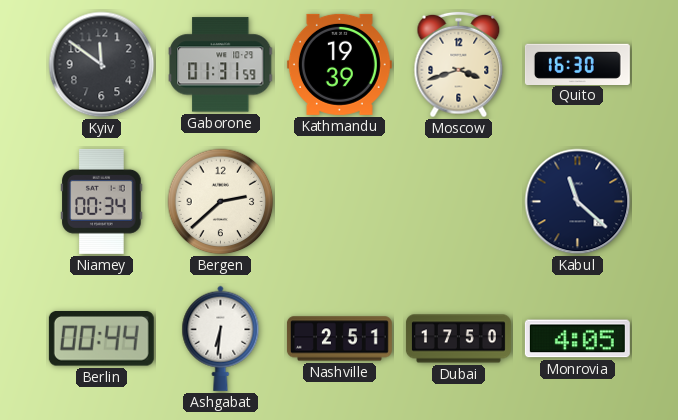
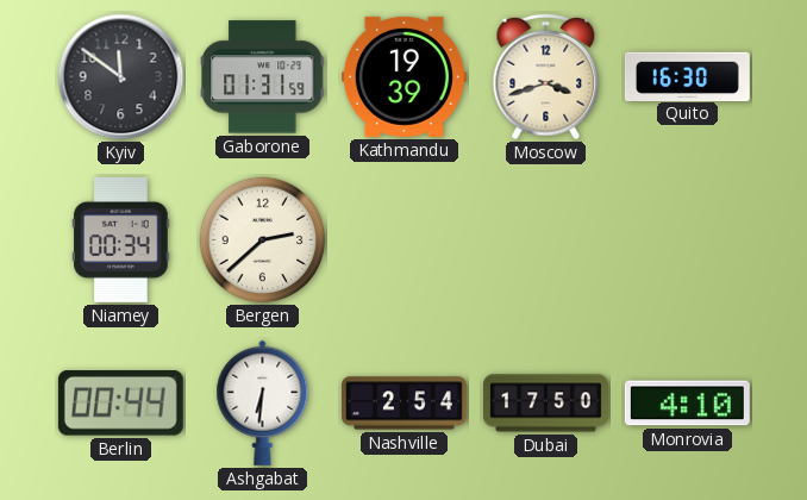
Kabul: 11:22 -> none
Nashville: 2:51 -> 2:54
Monrovia: 4:05 -> 4:10
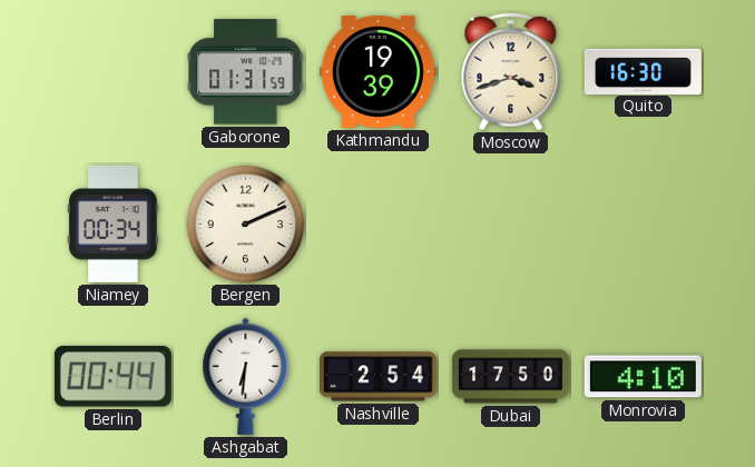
Kyiv: 11:51 -> none
Bergen: 2:38 -> 2:11
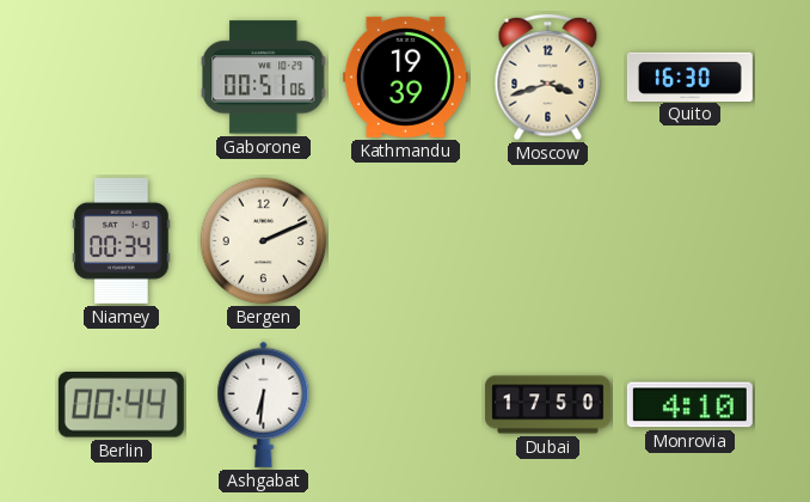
Gaborone: 01:31 -> 00:51
Nashville: 2:54 -> none
